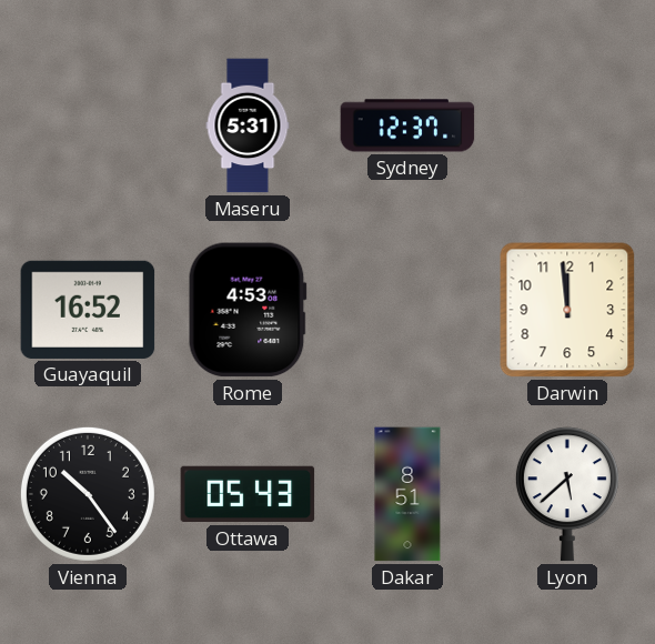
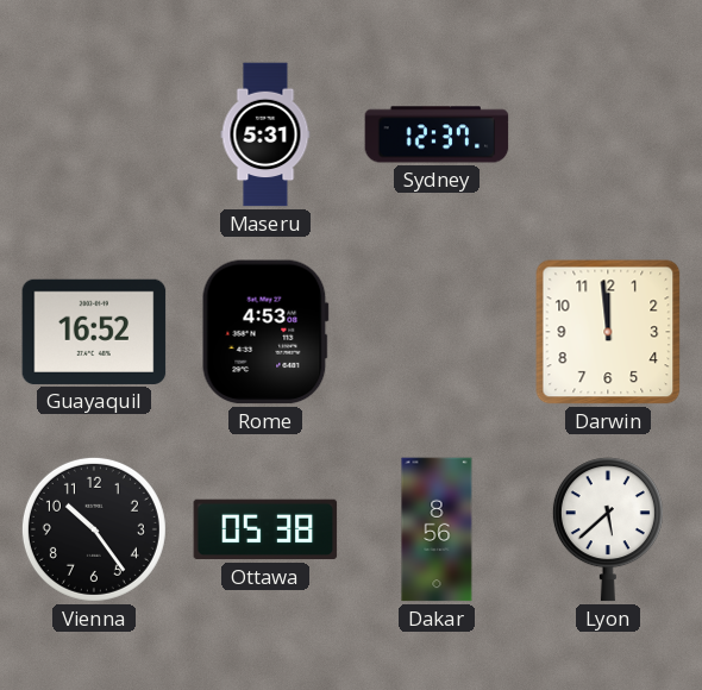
Ottawa: 05:43 -> 05:38
Dakar: 8:51 -> 8:56
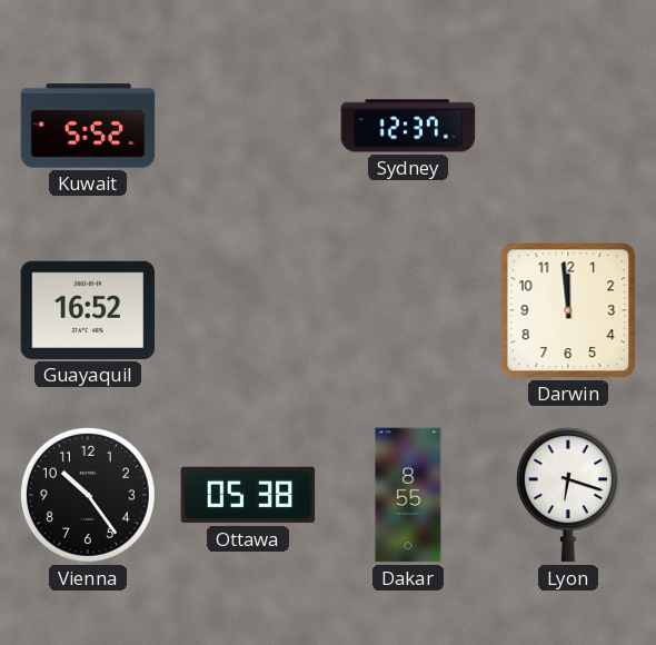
Kuwait: none -> 5:52
Maseru: 5:31 -> none
Rome: 4:53 -> none
Dakar: 8:56 -> 8:55
Lyon: 5:38 -> 6:18
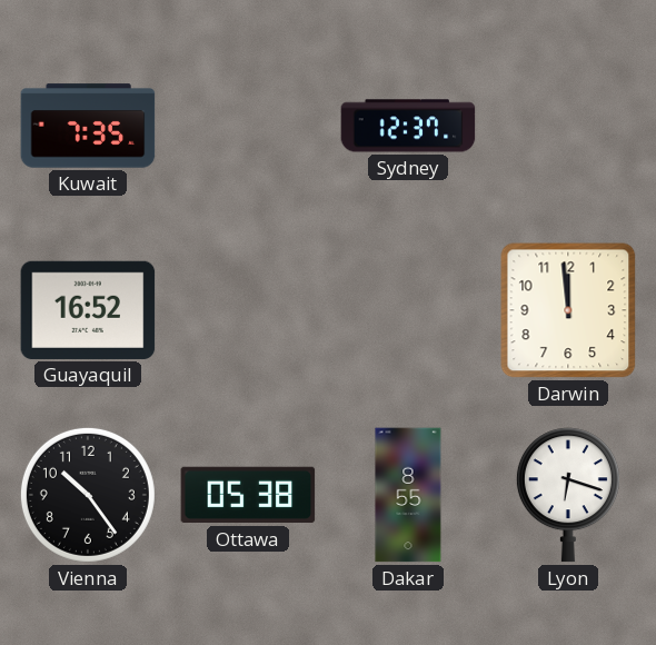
Kuwait: 5:52 -> 7:35
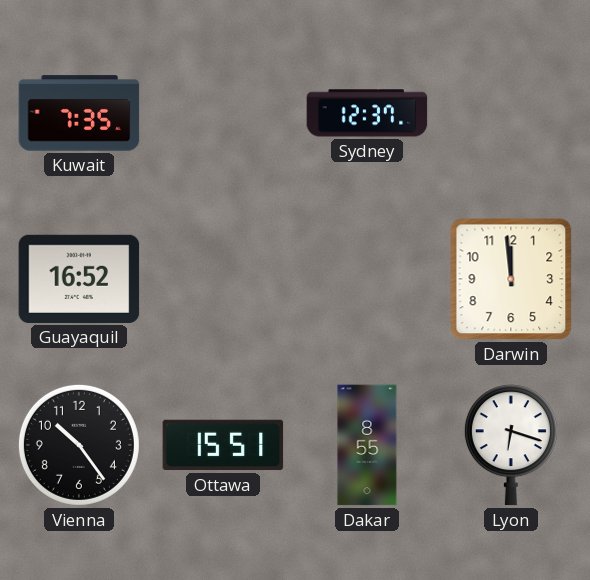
Ottawa: 05:38 -> 15:51
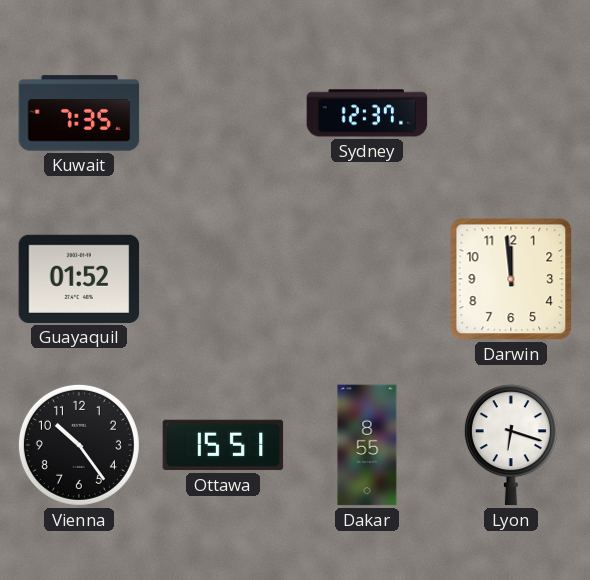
Guayaquil: 16:52 -> 01:52
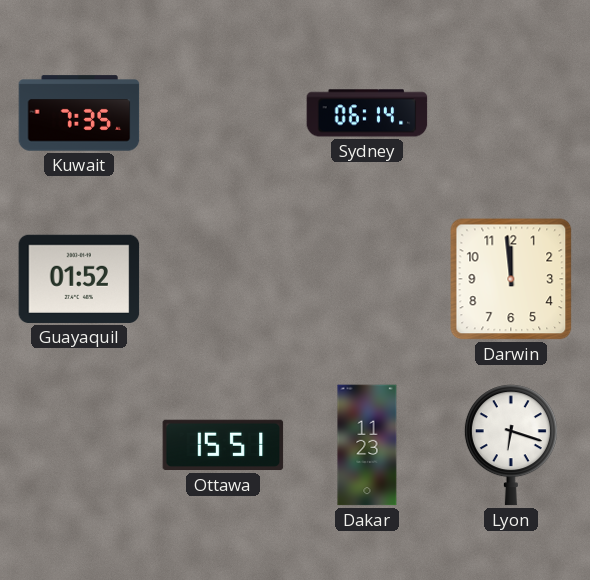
Sydney: 12:37 -> 06:14
Vienna: 10:24 -> none
Dakar: 8:55 -> 11:23
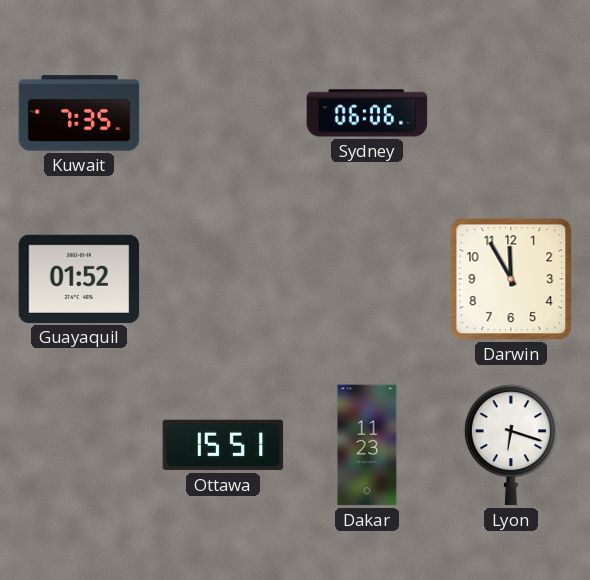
Sydney: 06:14 -> 06:06
Darwin: 11:59 -> 11:55
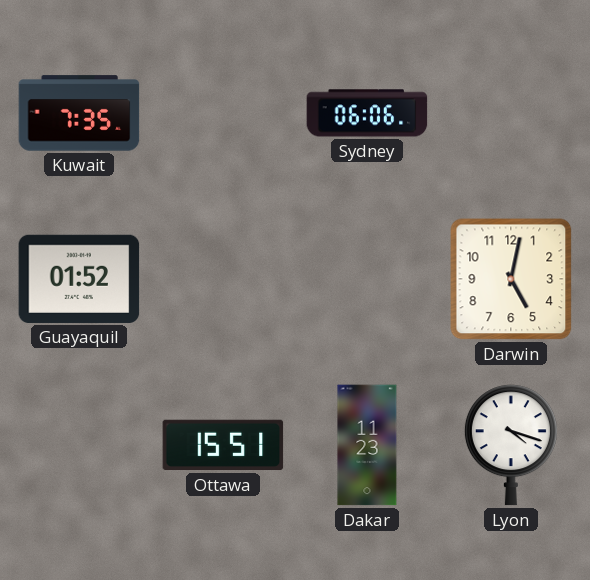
Darwin: 11:55 -> 5:02
Lyon: 6:18 -> 4:18
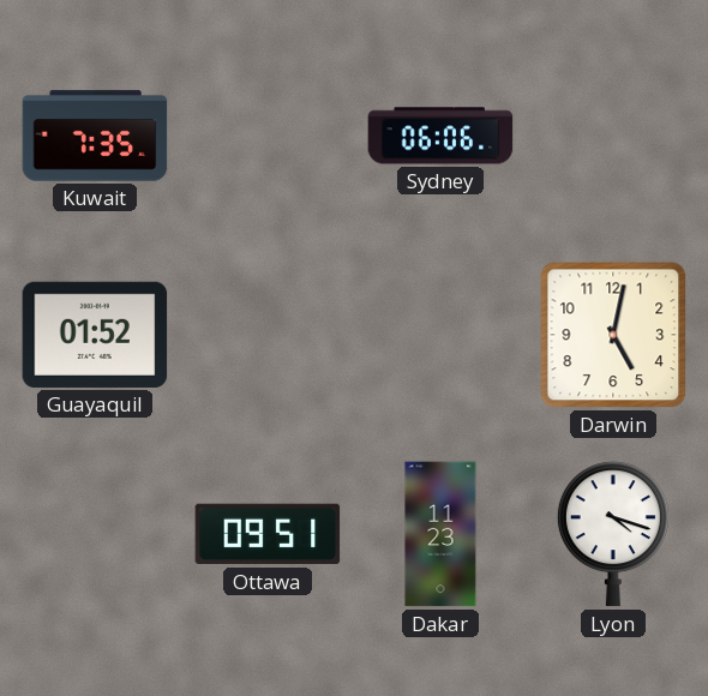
Ottawa: 15:51 -> 09:51
